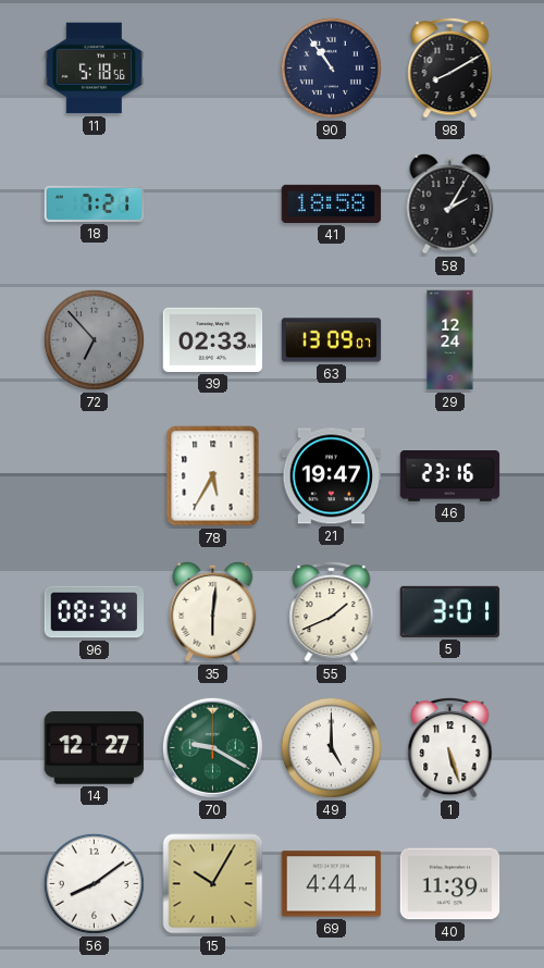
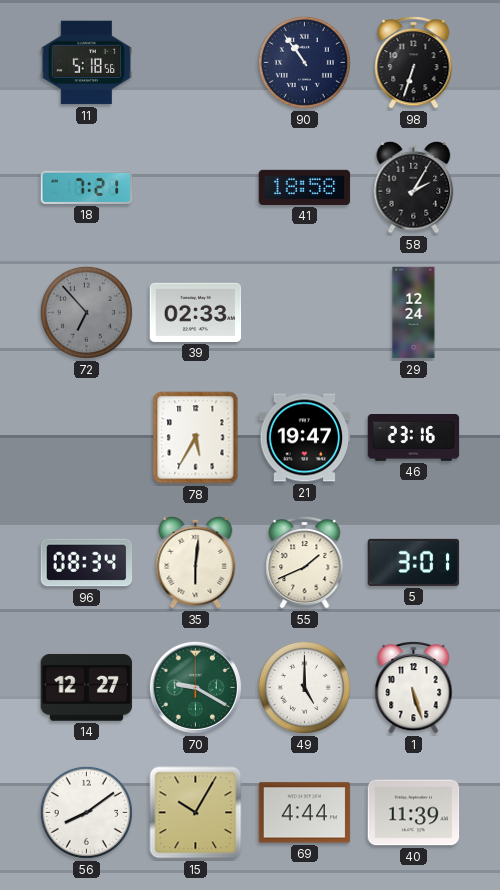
98: 8:10 -> 6:33
63: 13:09 -> none
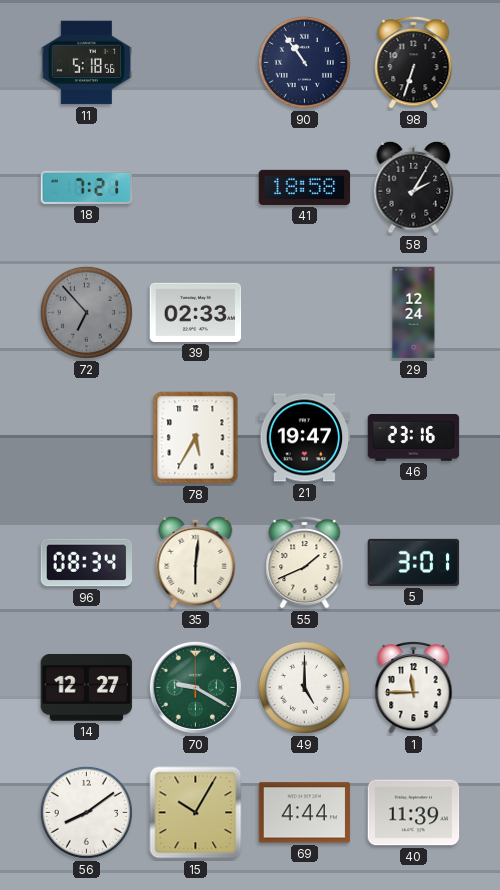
1: 5:27 -> 11:45
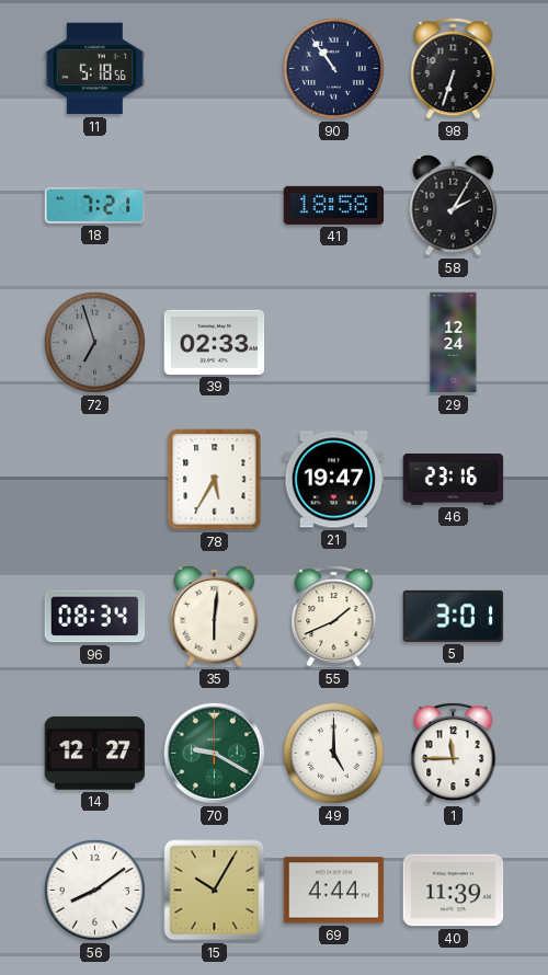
72: 6:53 -> 6:57
